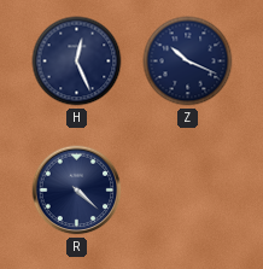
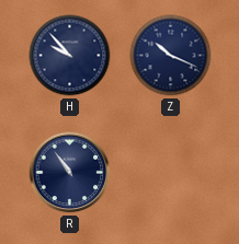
H: 12:26 -> 9:53
R: 4:22 -> 10:54
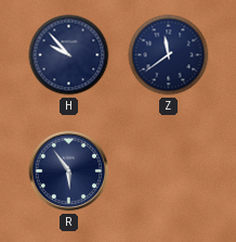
Z: 10:19 -> 11:39
R: 10:54 -> 5:54
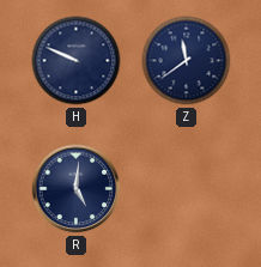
H: 9:53 -> 9:49
R: 5:54 -> 5:01
